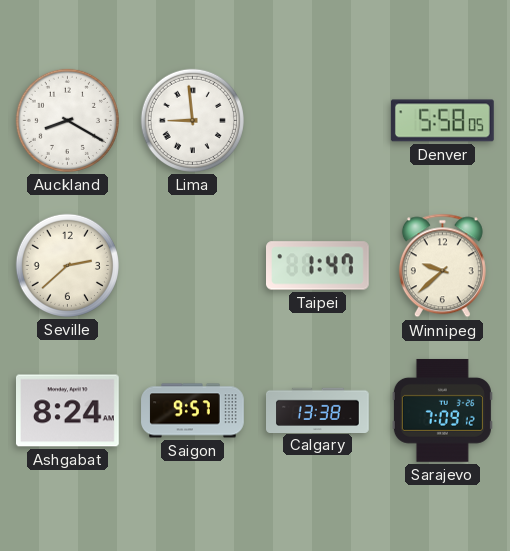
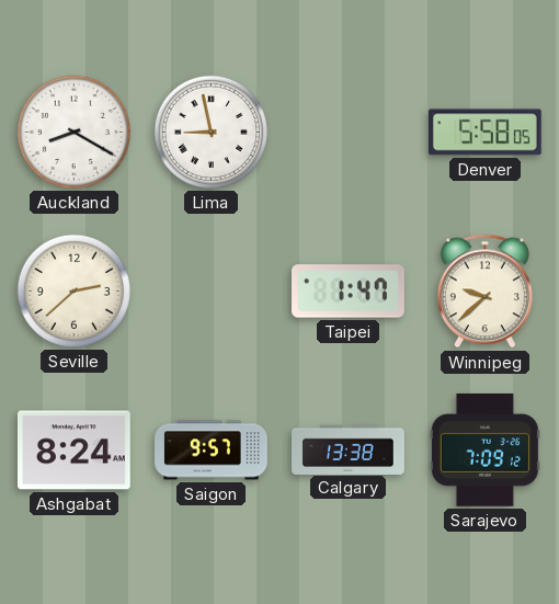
Lima: 8:59 -> 8:58
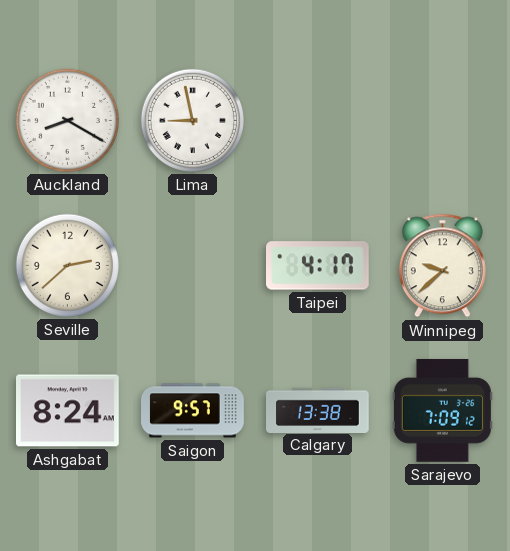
Denver: 5:58 -> none
Taipei: 1:47 -> 4:17
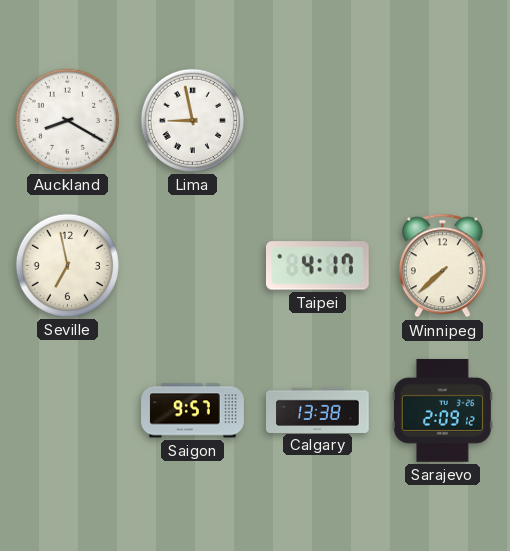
Seville: 2:38 -> 6:58
Winnipeg: 9:38 -> 7:38
Ashgabat: 8:24 -> none
Sarajevo: 7:09 -> 2:09
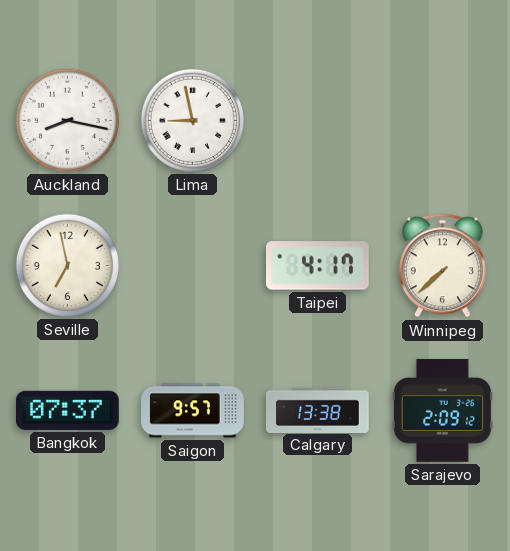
Auckland: 8:20 -> 8:17
Bangkok: none -> 07:37
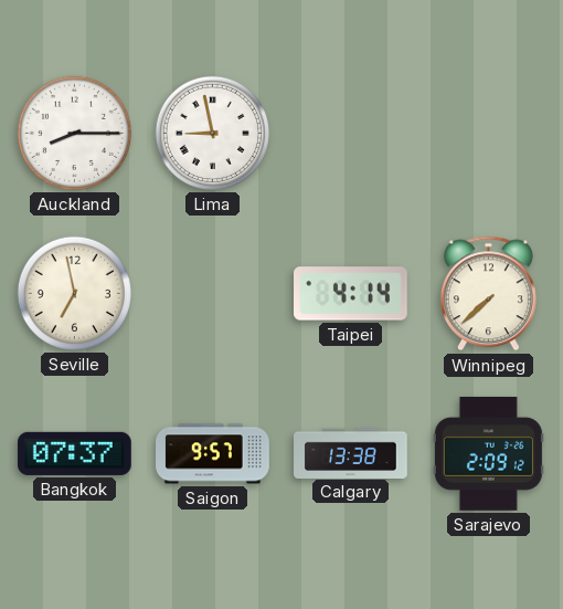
Auckland: 8:17 -> 8:15
Taipei: 4:17 -> 4:14
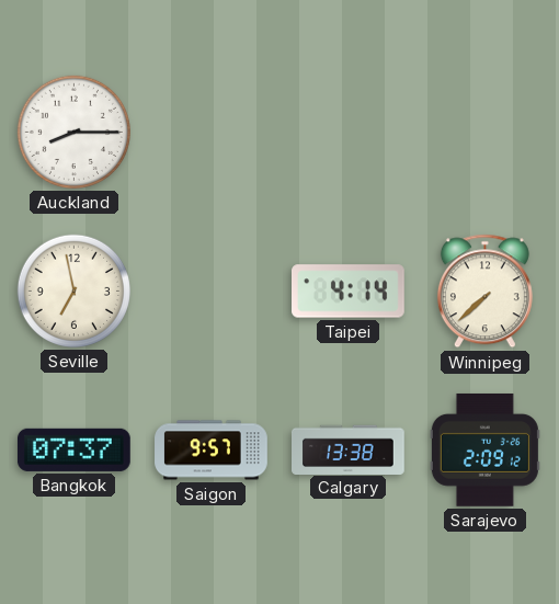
Lima: 8:58 -> none
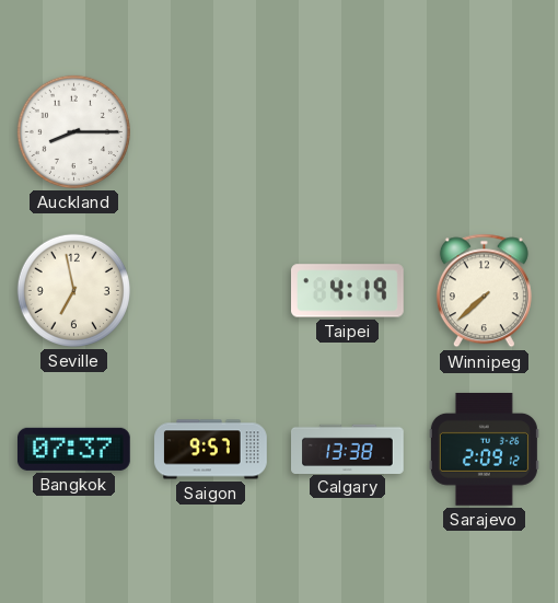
Taipei: 4:14 -> 4:19
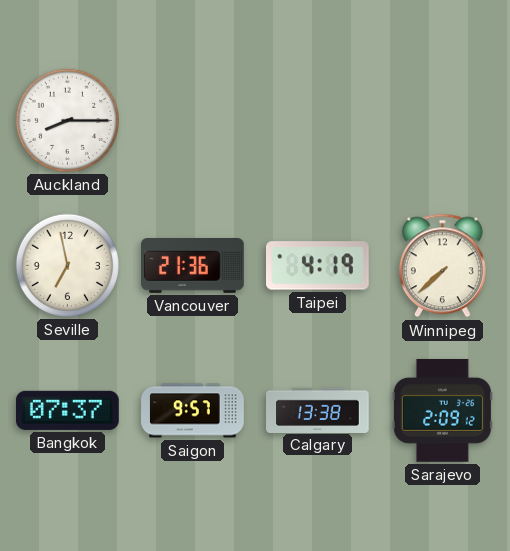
Vancouver: none -> 21:36
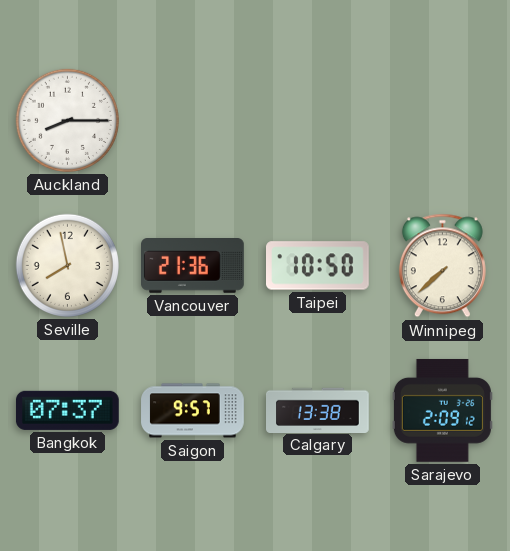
Seville: 6:58 -> 7:58
Taipei: 4:19 -> 10:50
